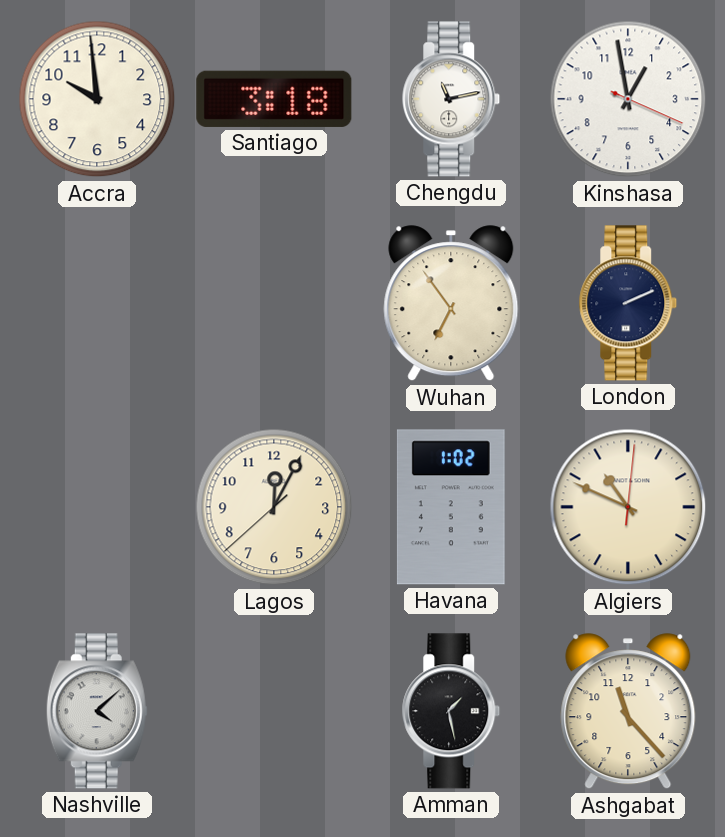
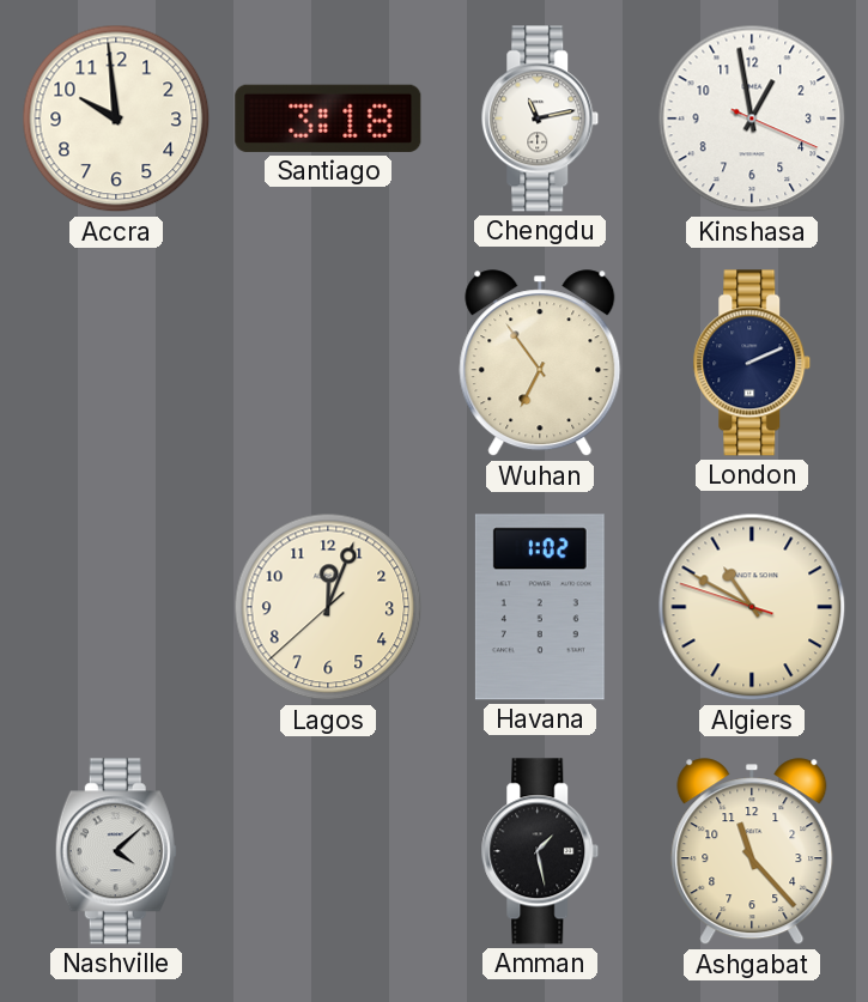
Lagos: 12:04 -> 12:03
Algiers: 10:49:01 -> 10:49:48
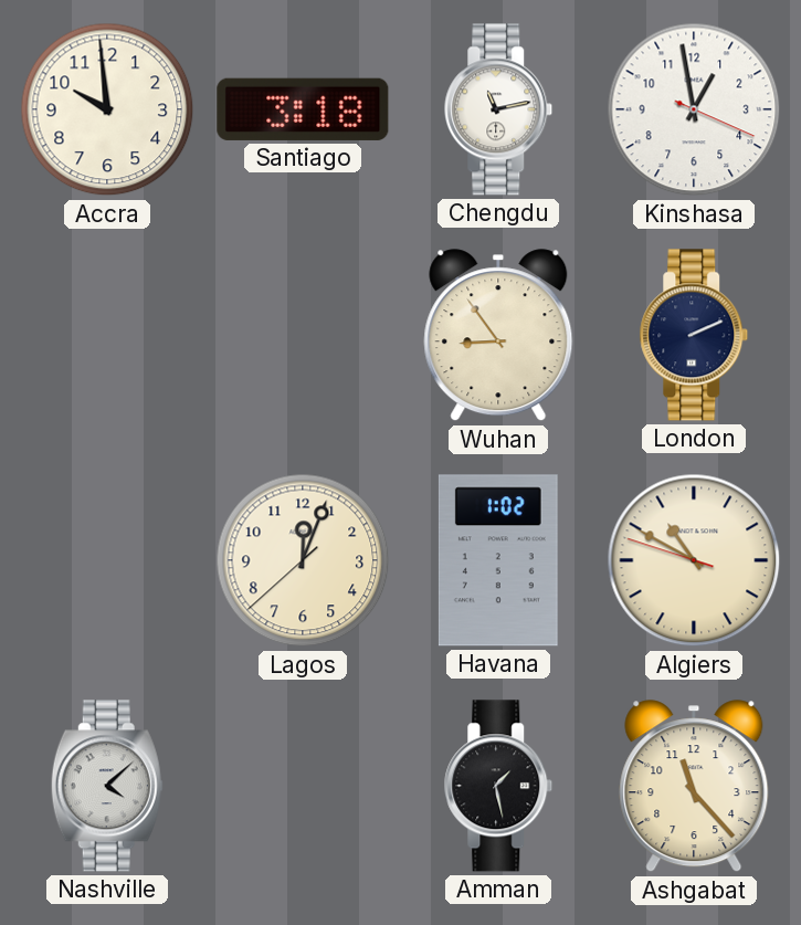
Wuhan: 6:54 -> 8:54
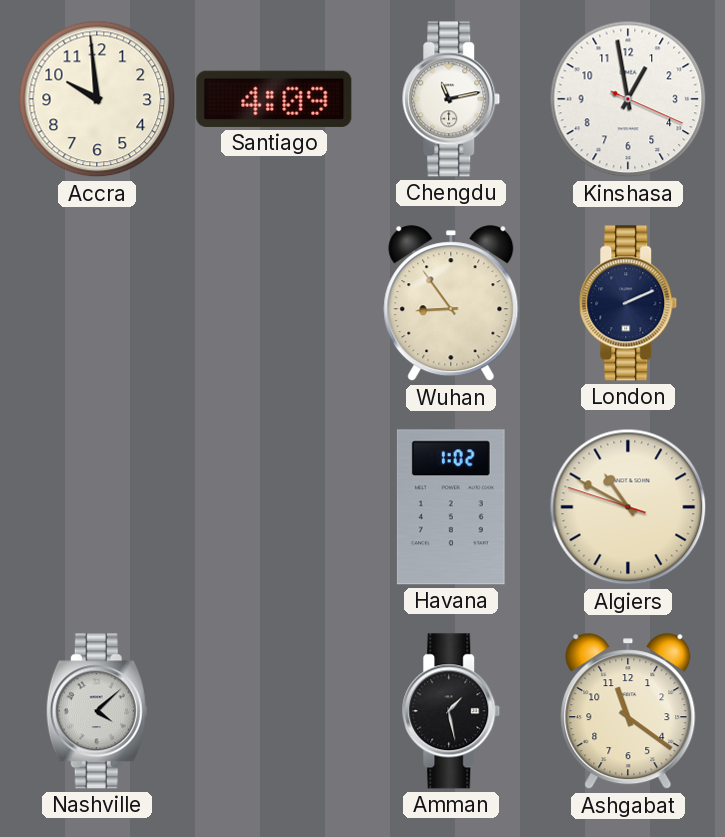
Santiago: 3:18 -> 4:09
Lagos: 12:03 -> none
Ashgabat: 11:23 -> 11:21
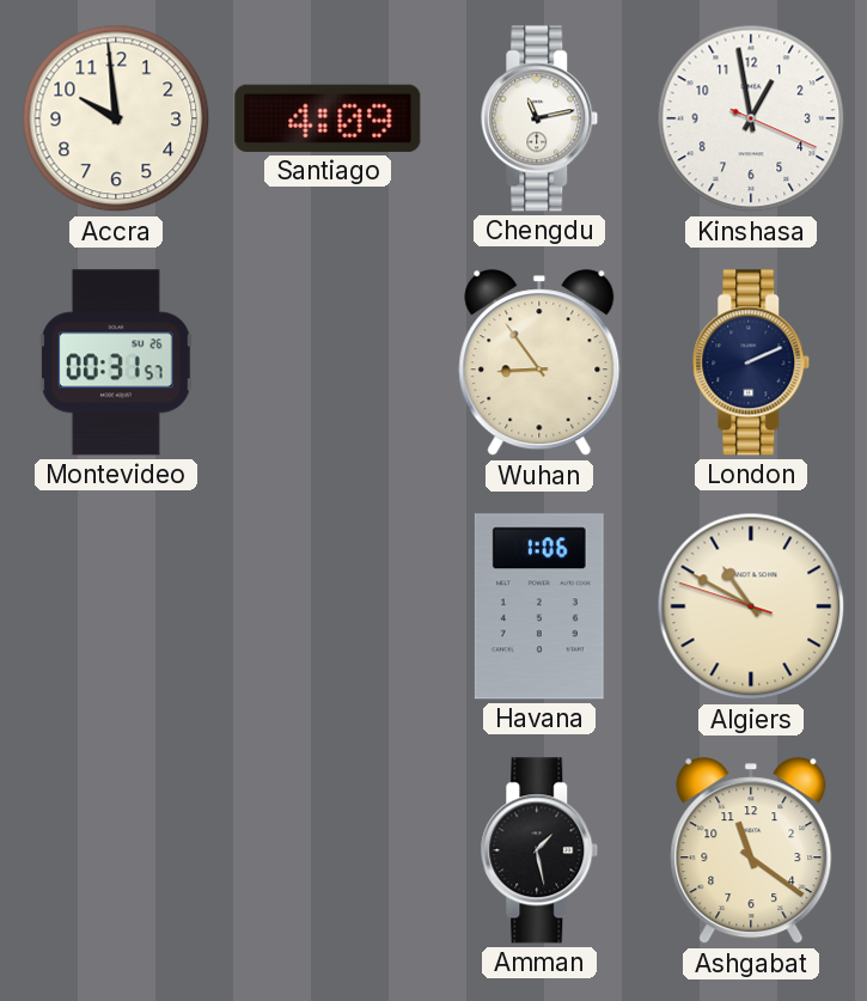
Montevideo: none -> 00:31
Havana: 1:02 -> 1:06
Nashville: 4:08 -> none
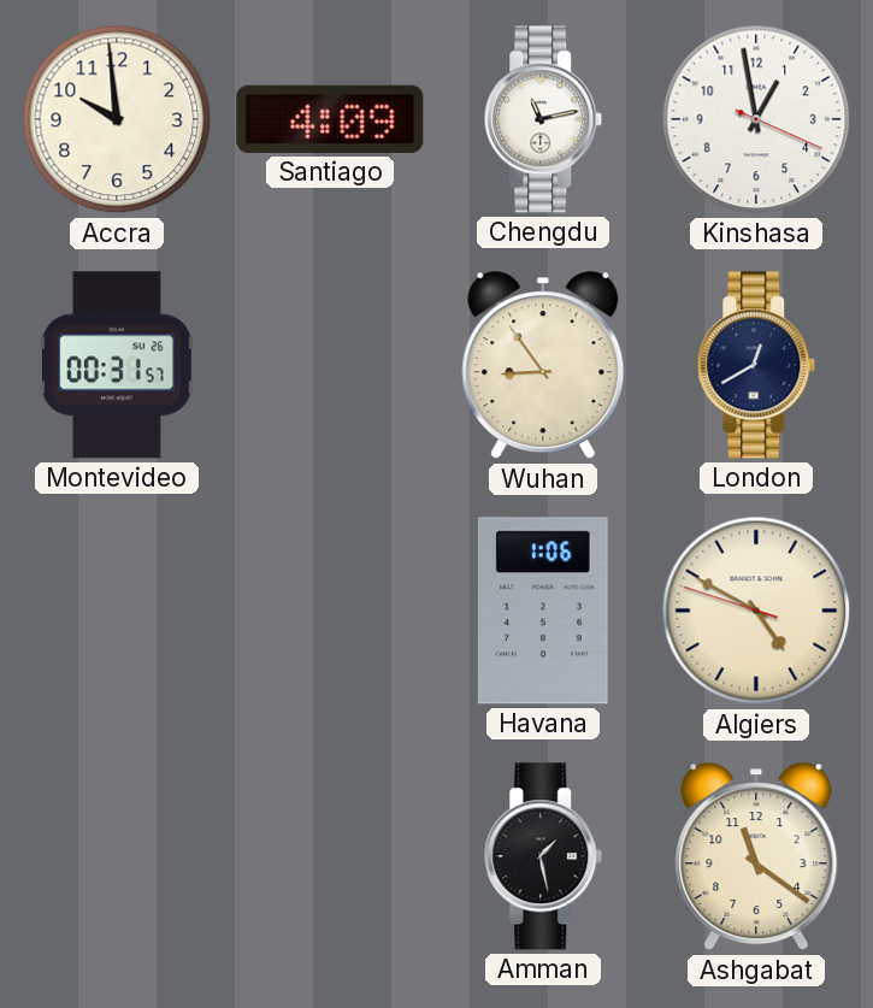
London: 2:11 -> 12:40
Algiers: 10:49 -> 4:49
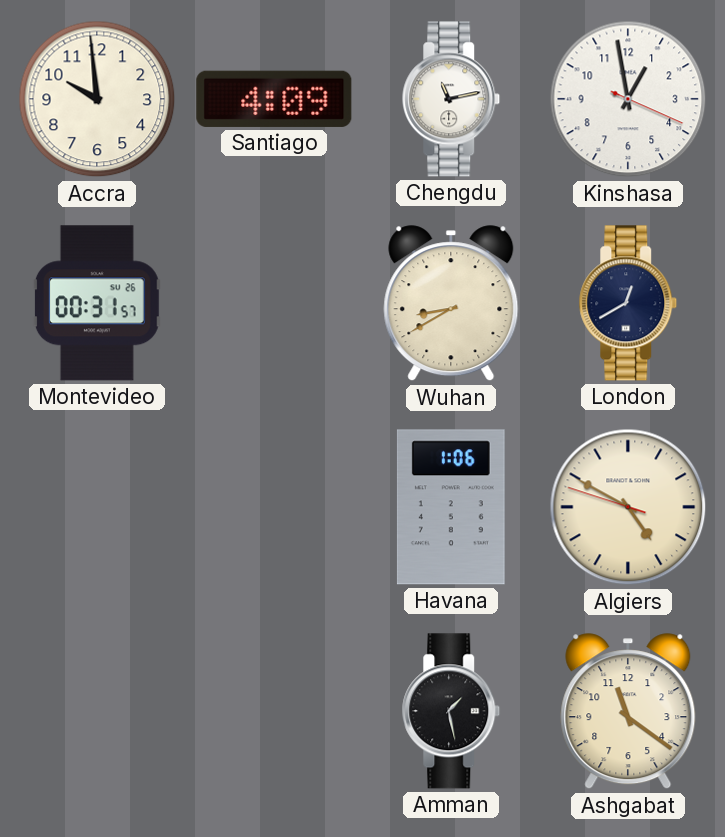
Wuhan: 8:54 -> 8:40
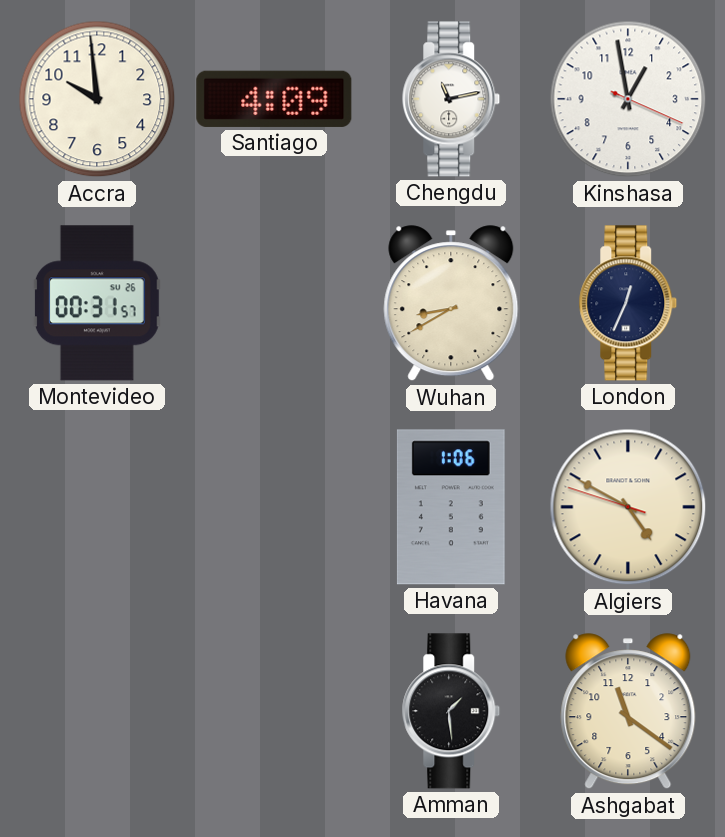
London: 12:40 -> 12:34
Amman: 1:28 -> 1:29
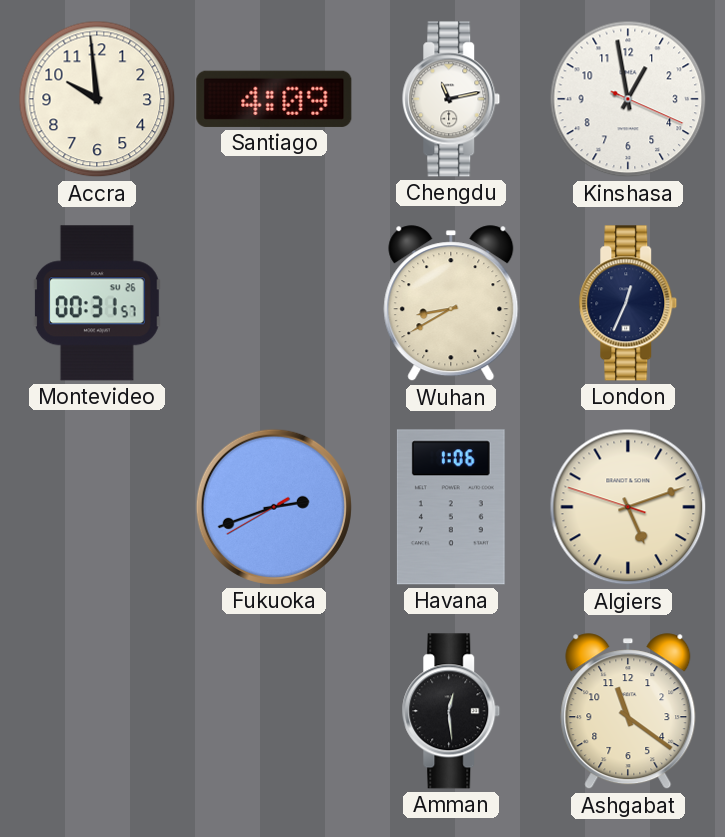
Fukuoka: none -> 2:41
Algiers: 4:49 -> 5:11
Amman: 1:29 -> 12:29
